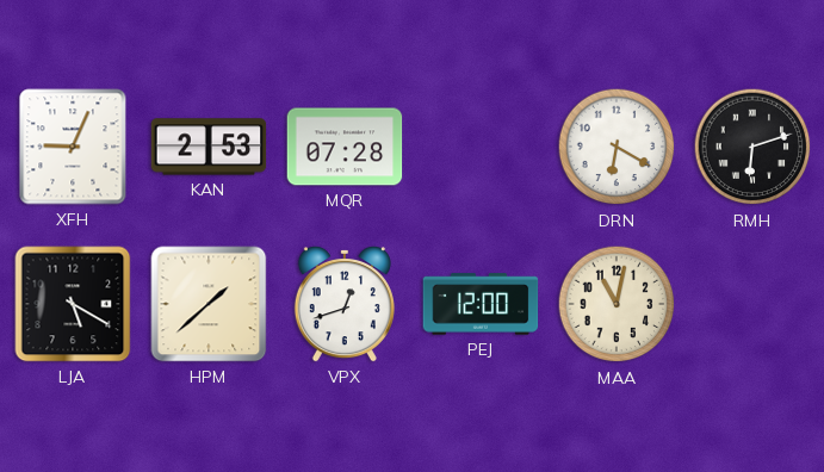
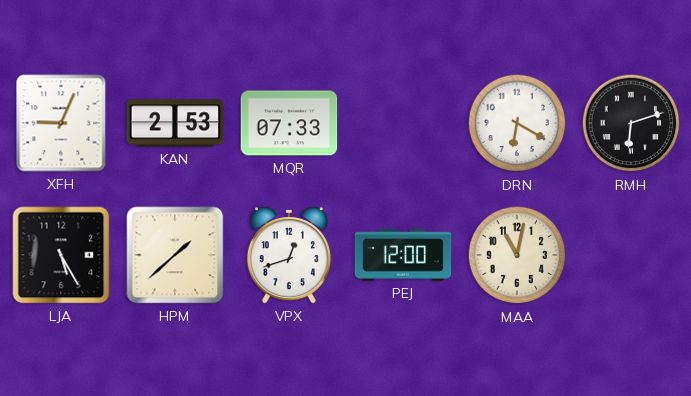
MQR: 07:28 -> 07:33
LJA: 5:20 -> 5:25
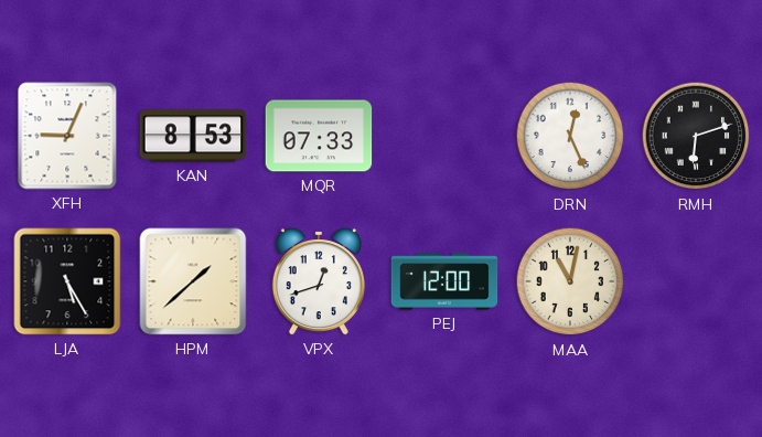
KAN: 2:53 -> 8:53
DRN: 6:20 -> 12:26
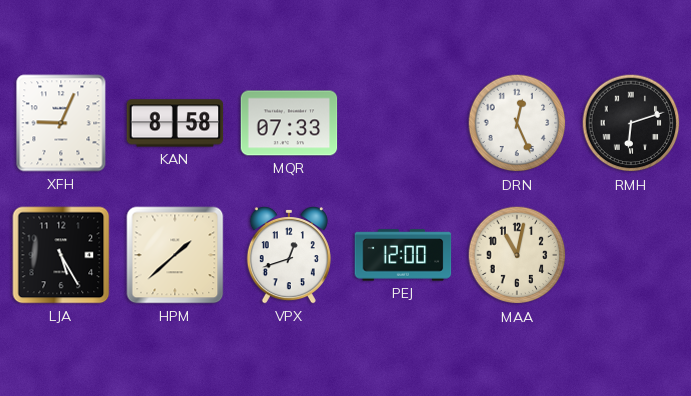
KAN: 8:53 -> 8:58
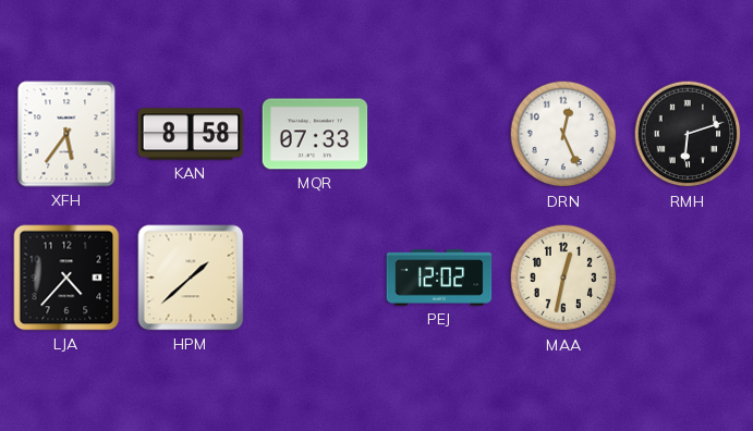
XFH: 9:04 -> 5:36
LJA: 5:25 -> 4:37
VPX: 12:42 -> none
PEJ: 12:00 -> 12:02
MAA: 11:02 -> 12:32
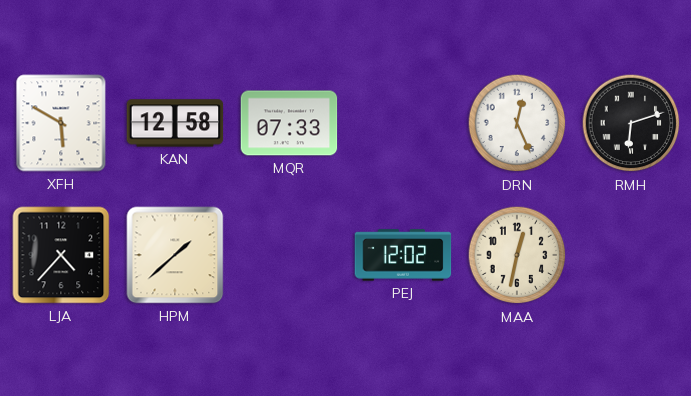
XFH: 5:36 -> 5:50
KAN: 8:58 -> 12:58
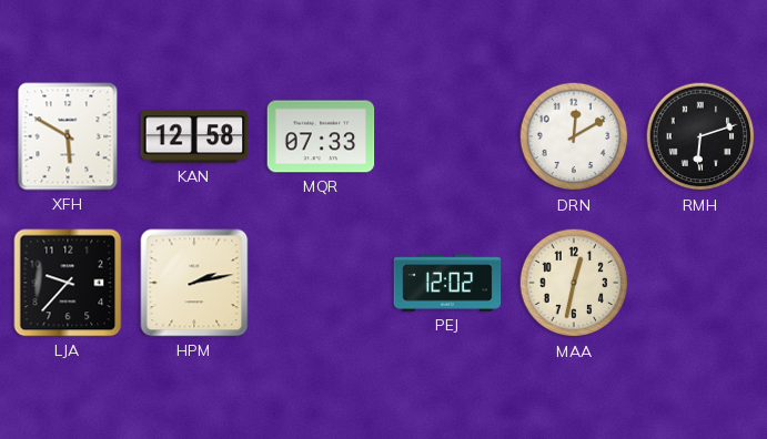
DRN: 12:26 -> 12:10
LJA: 4:37 -> 9:37
HPM: 1:38 -> 2:13
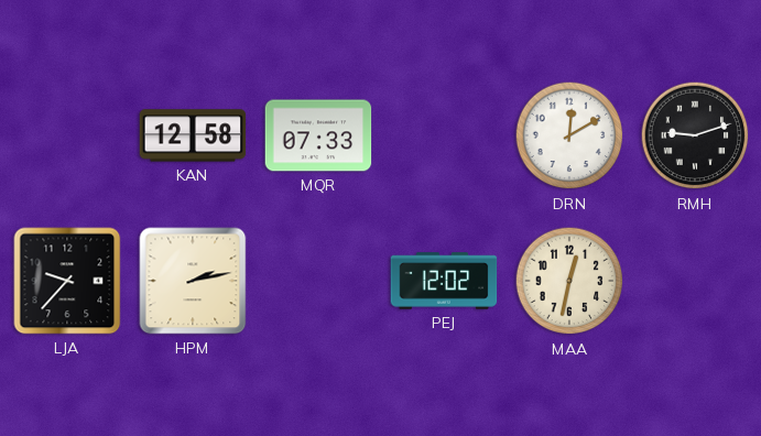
XFH: 5:50 -> none
RMH: 6:12 -> 9:12
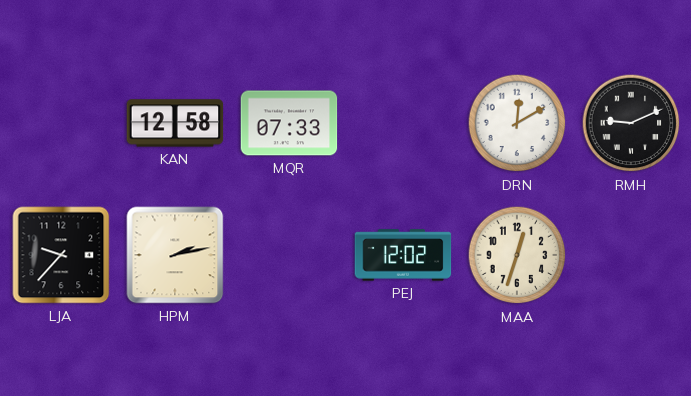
RMH: 9:12 -> 9:11
MAA: 12:32 -> 12:33
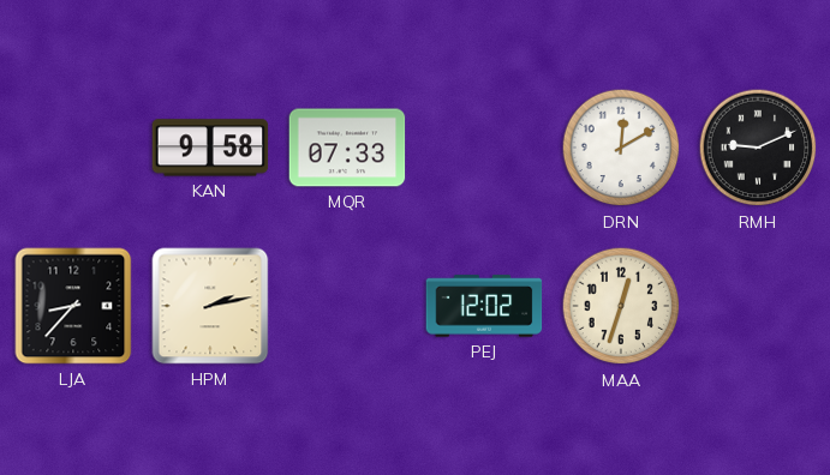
KAN: 12:58 -> 9:58
LJA: 9:37 -> 8:37
